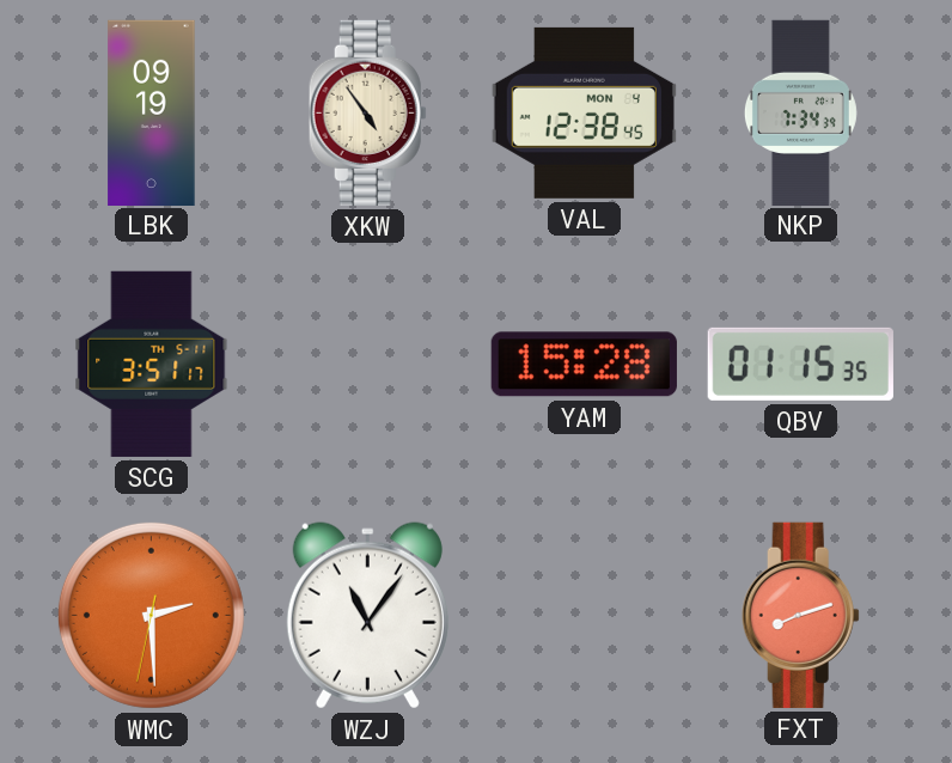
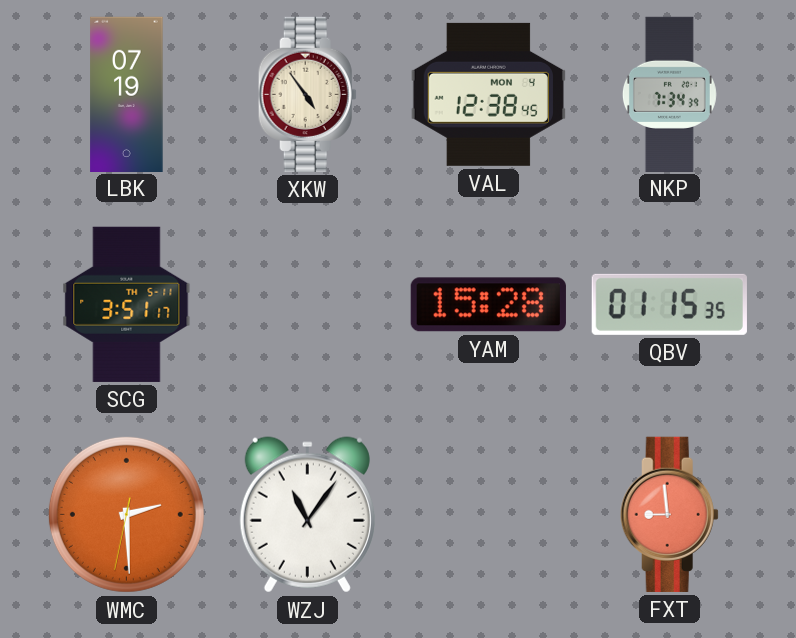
LBK: 09:19 -> 07:19
FXT: 8:12 -> 8:59
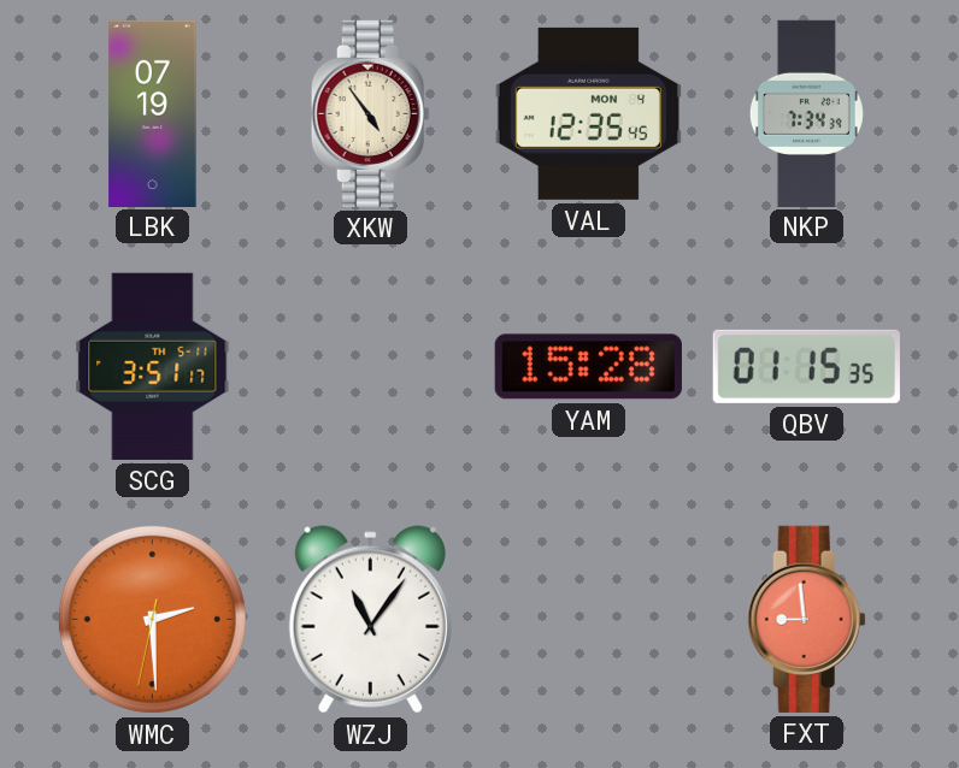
VAL: 12:38 -> 12:35
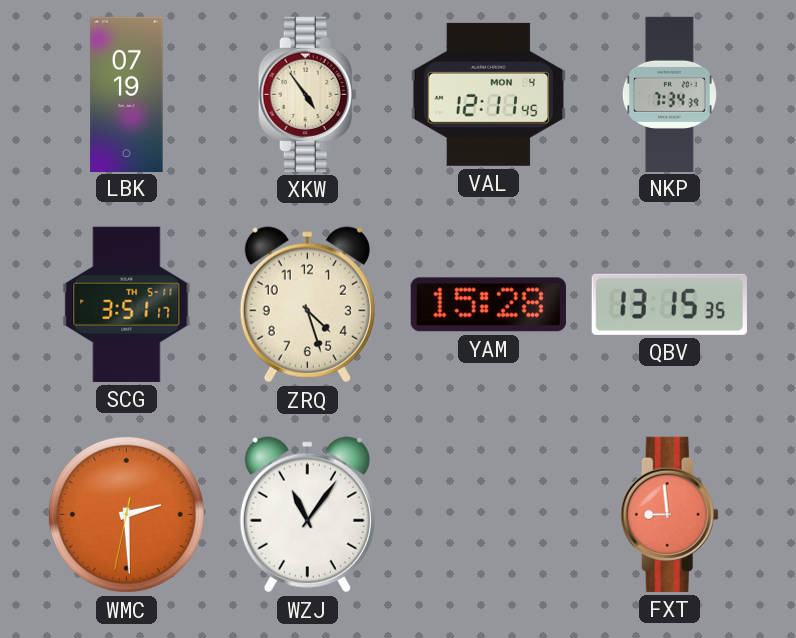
VAL: 12:35 -> 12:11
ZRQ: none -> 4:27
QBV: 01:15 -> 13:15
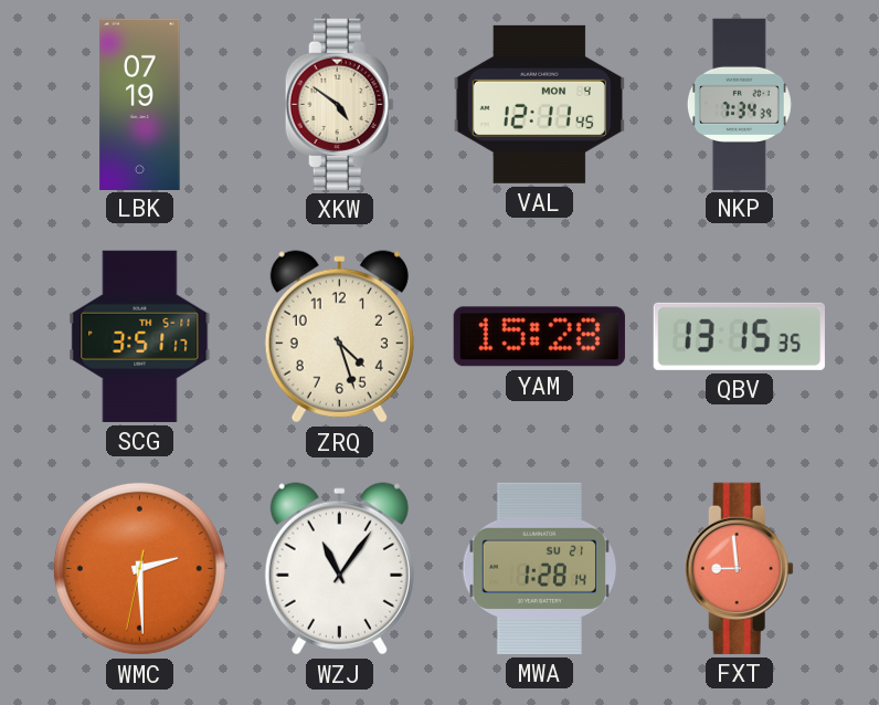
XKW: 4:54 -> 4:51
MWA: none -> 1:28
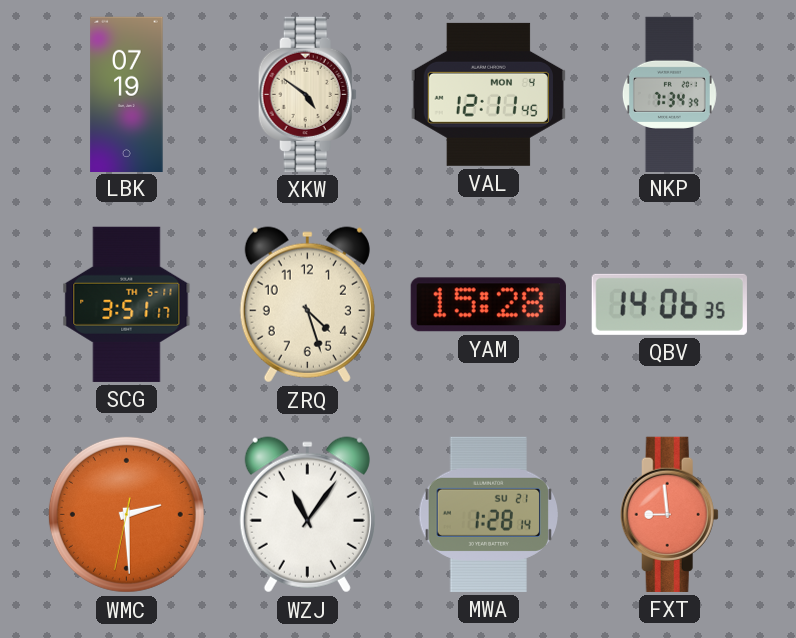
QBV: 13:15 -> 14:06
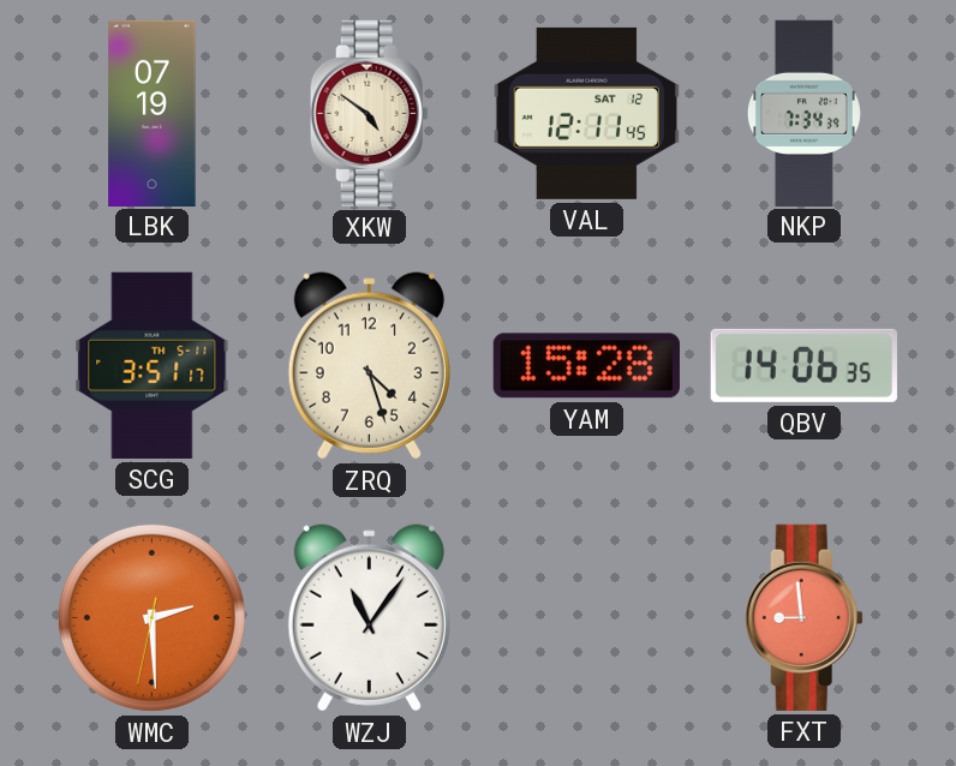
VAL date: MON 4 -> SAT 12
MWA: 1:28 -> none
